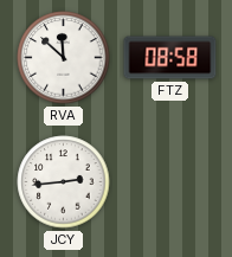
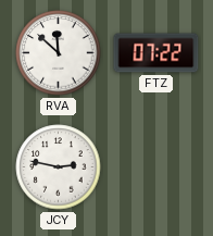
FTZ: 08:58 -> 07:22
JCY: 2:44 -> 2:47
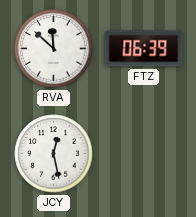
FTZ: 07:22 -> 06:39
JCY: 2:47 -> 12:28
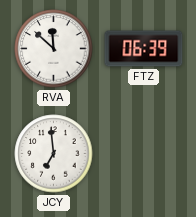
JCY: 12:28 -> 6:59
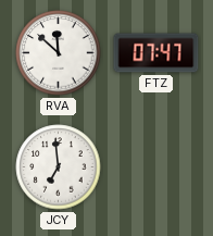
FTZ: 06:39 -> 07:47
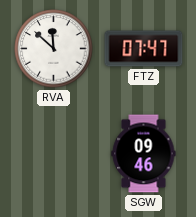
JCY: 6:59 -> none
SGW: none -> 09:46
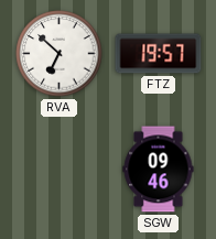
RVA: 11:52 -> 6:52
FTZ: 07:47 -> 19:57
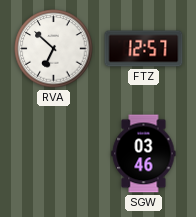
FTZ: 19:57 -> 12:57
SGW: 09:46 -> 03:46
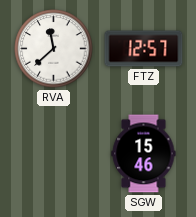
RVA: 6:52 -> 11:38
SGW: 03:46 -> 15:46
